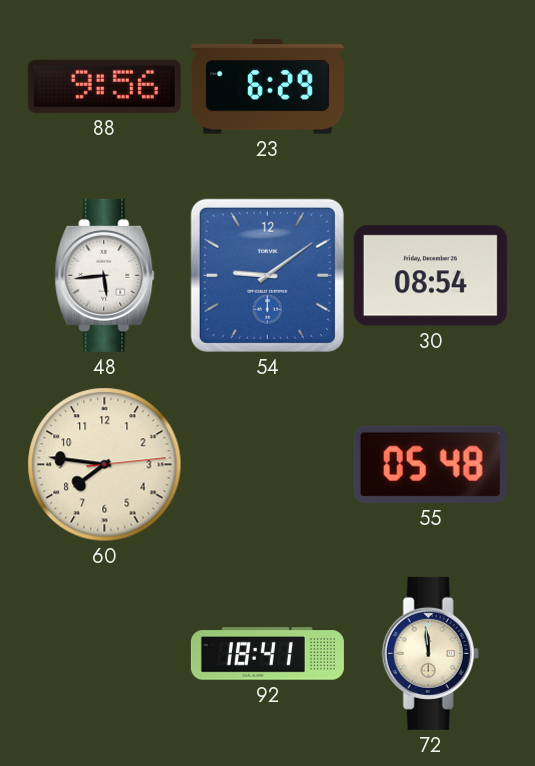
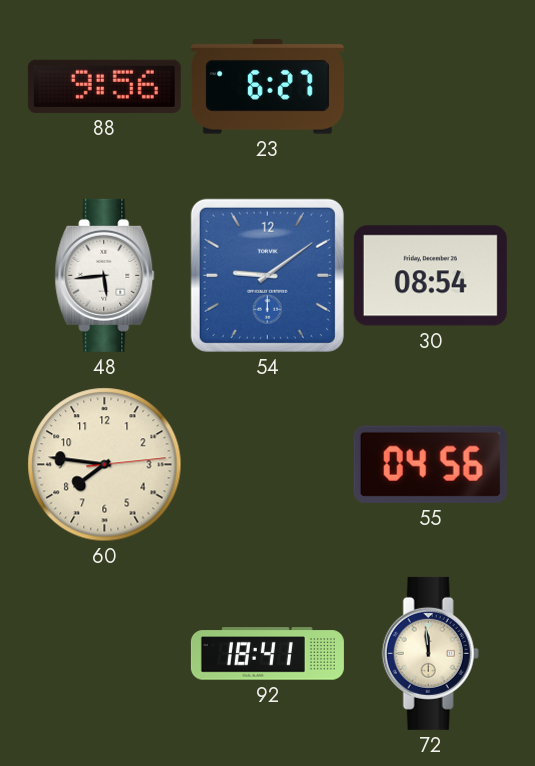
23: 6:29 -> 6:27
55: 05:48 -> 04:56
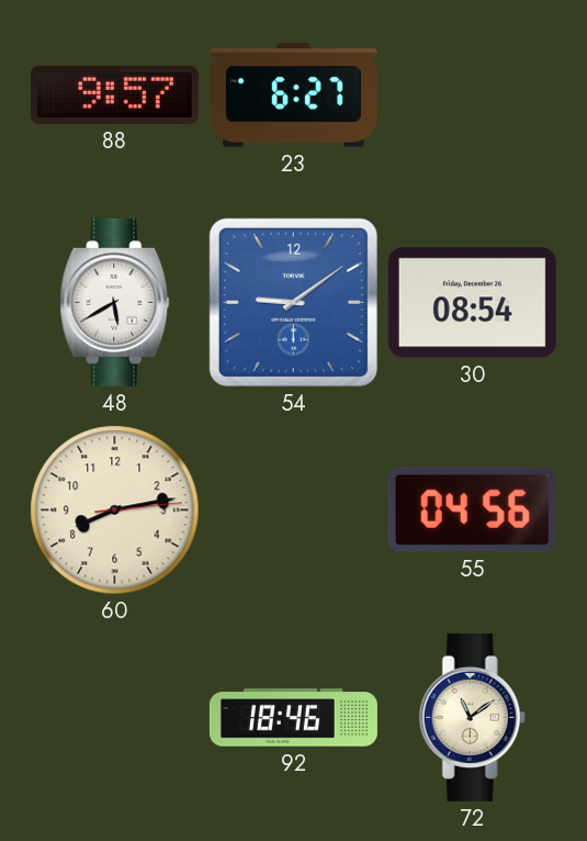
88: 9:56 -> 9:57
48: 5:44 -> 5:40
60: 7:46 -> 8:13
92: 18:41 -> 18:46
72: 11:59 -> 11:09
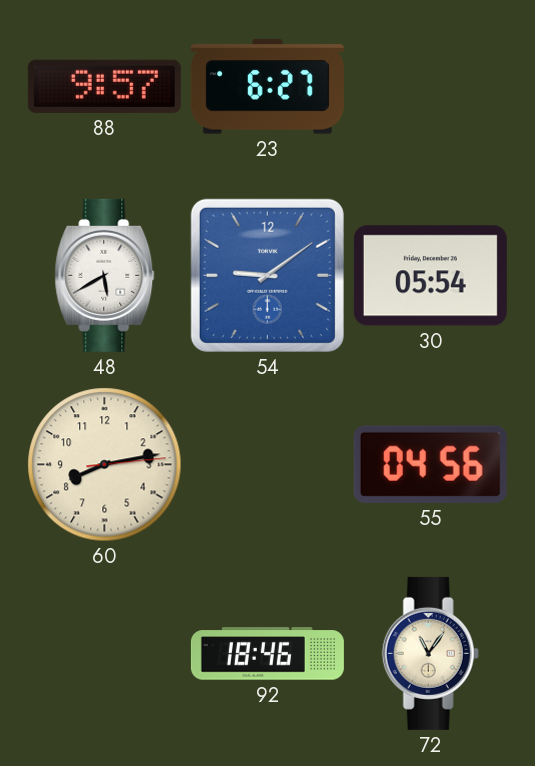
30: 08:54 -> 05:54
72: 11:09 -> 11:06
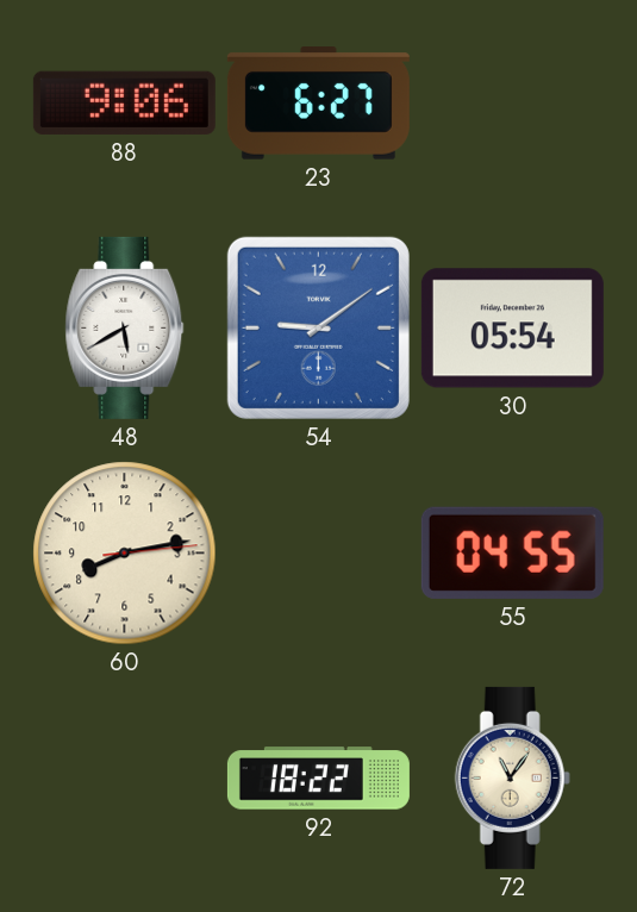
88: 9:57 -> 9:06
55: 04:56 -> 04:55
92: 18:46 -> 18:22
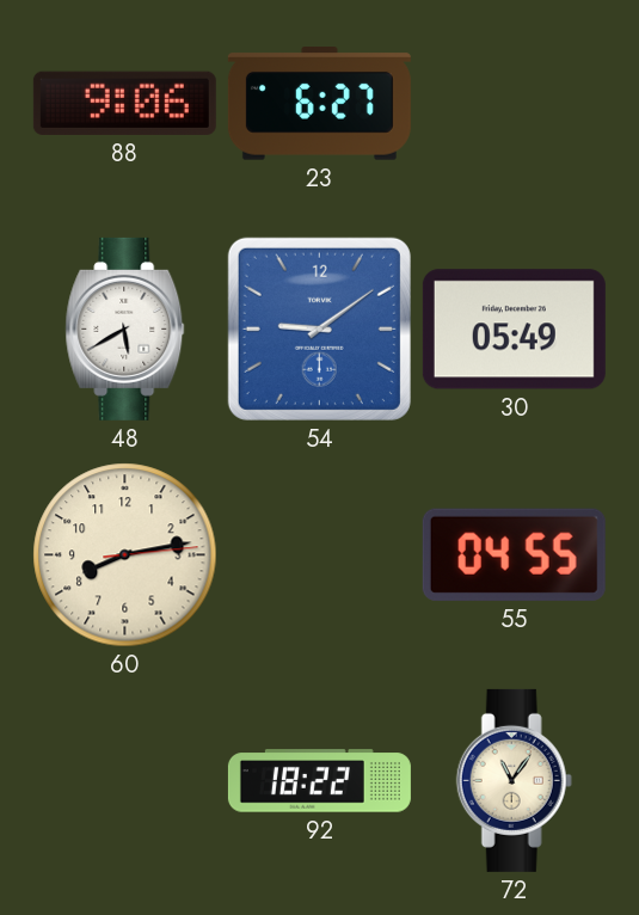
30: 05:54 -> 05:49
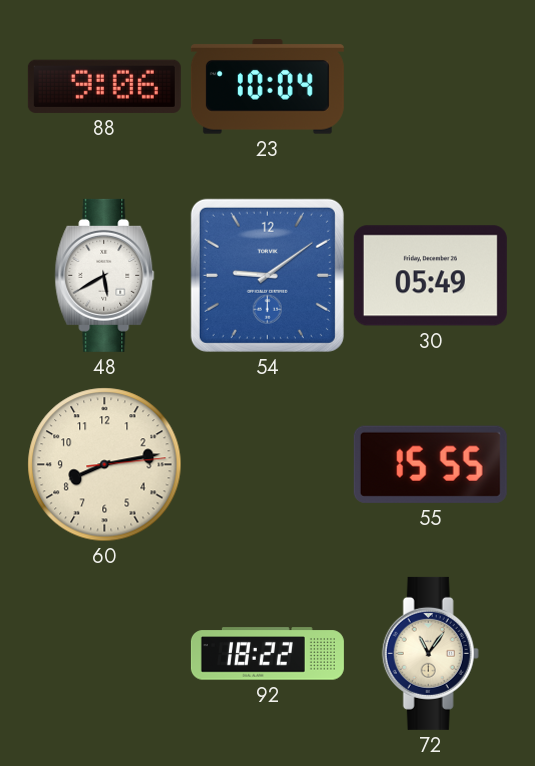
23: 6:27 -> 10:04
55: 04:55 -> 15:55
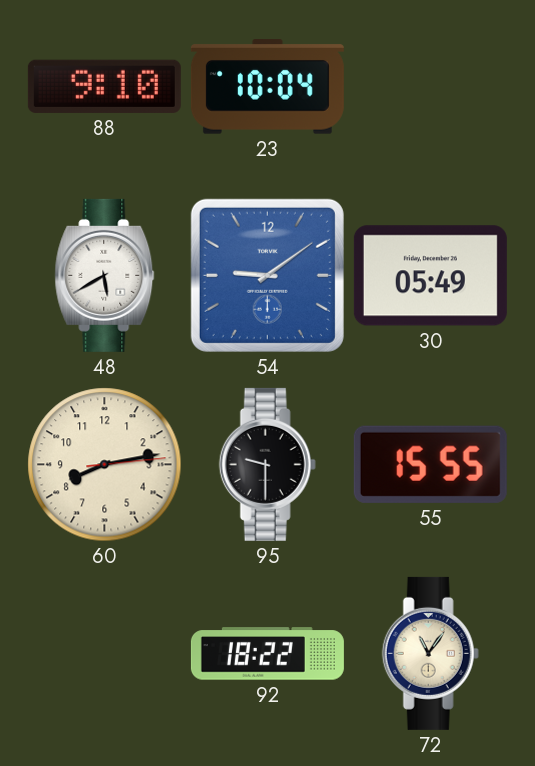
88: 9:06 -> 9:10
95: none -> 9:30
